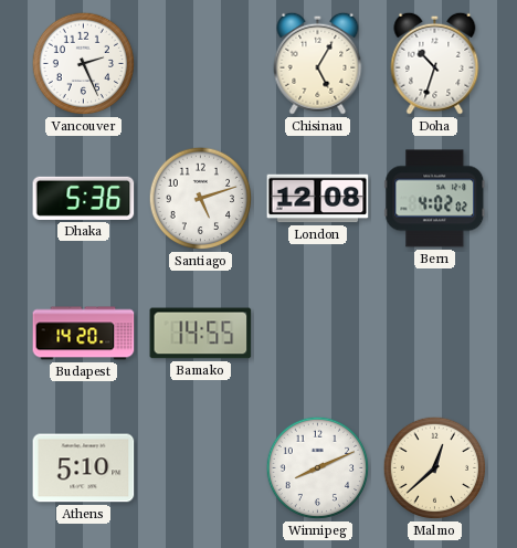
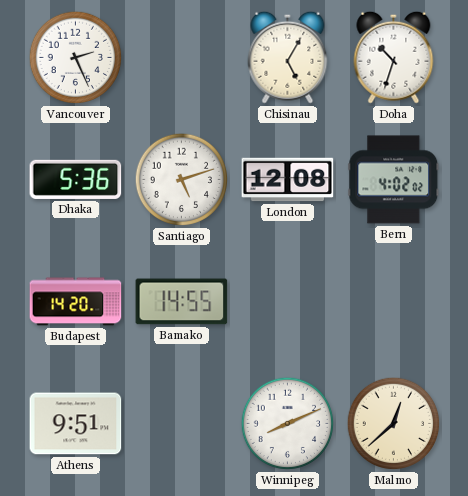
Athens: 5:10 -> 9:51
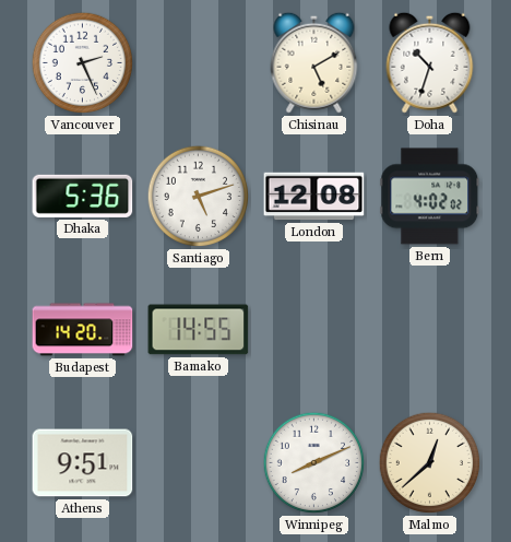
Chisinau: 5:05 -> 5:10
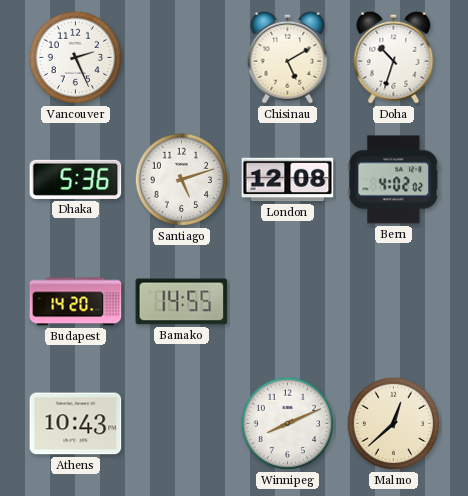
Athens: 9:51 -> 10:43
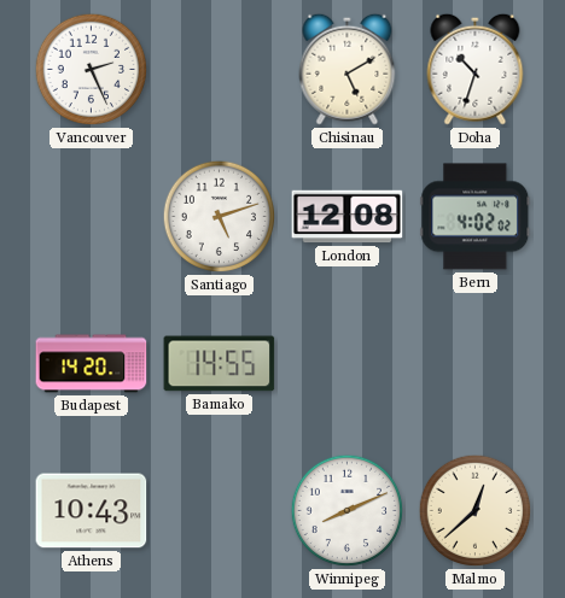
Dhaka: 5:36 -> none
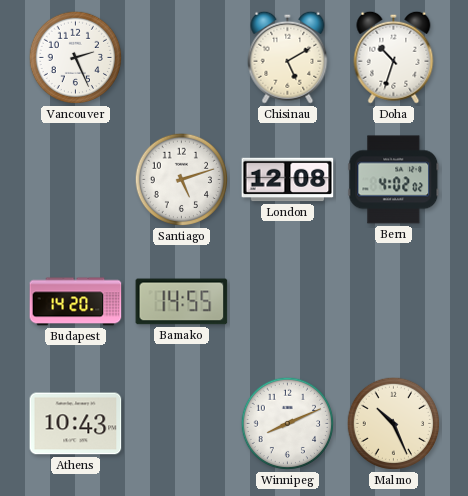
Malmo: 12:38 -> 10:26
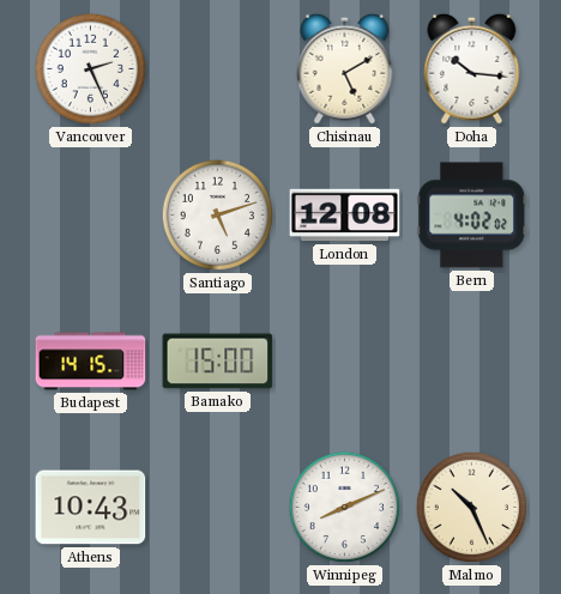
Doha: 10:33 -> 10:16
Budapest: 14:20 -> 14:15
Bamako: 14:55 -> 15:00
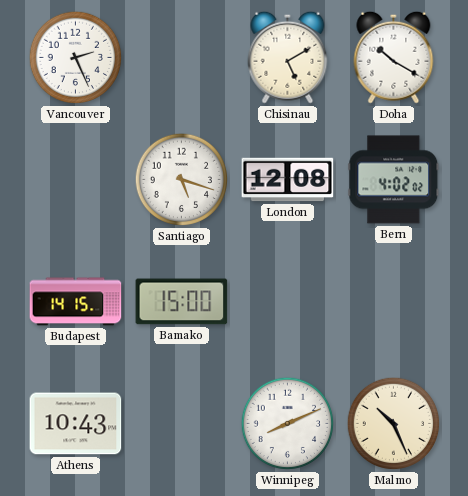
Doha: 10:16 -> 10:20
Santiago: 5:12 -> 5:18
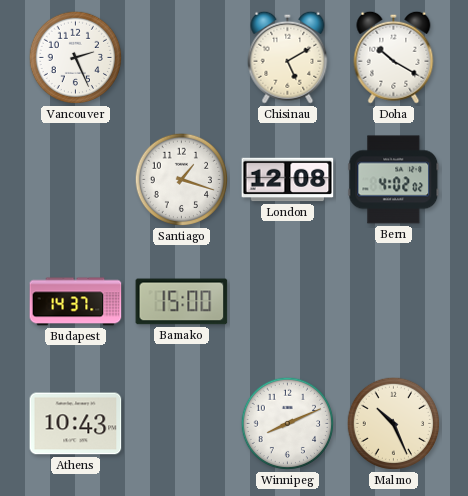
Santiago: 5:18 -> 1:18
Budapest: 14:15 -> 14:37
